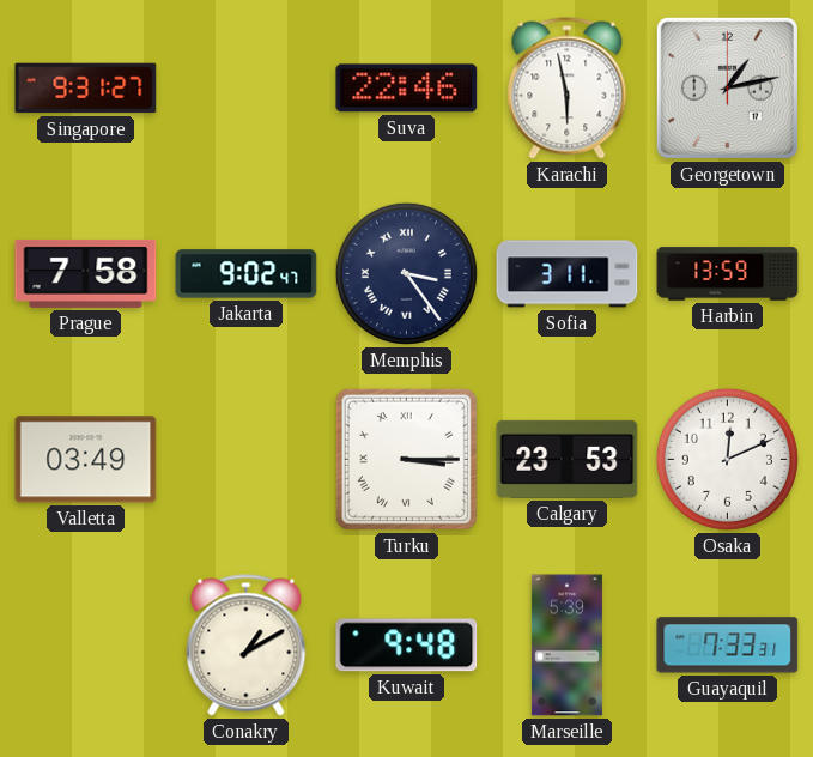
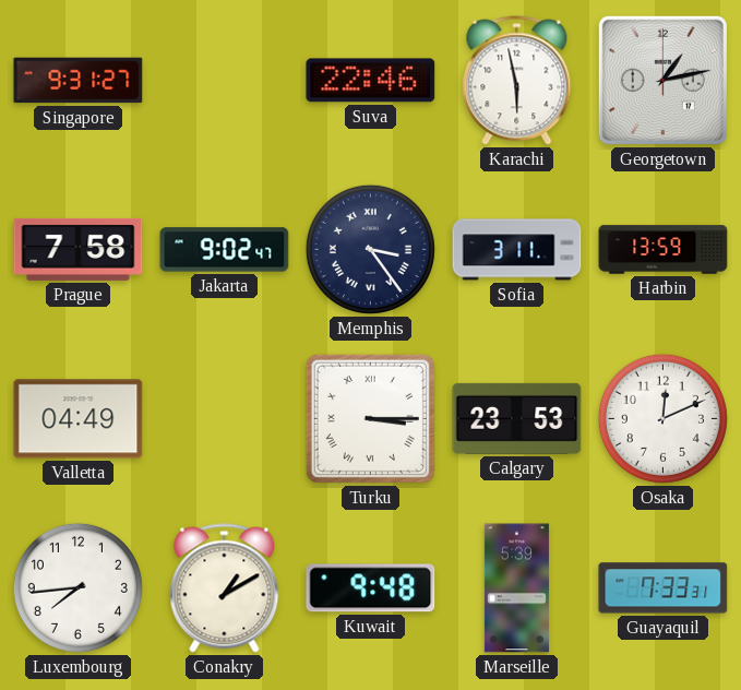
Valletta: 03:49 -> 04:49
Luxembourg: none -> 7:44
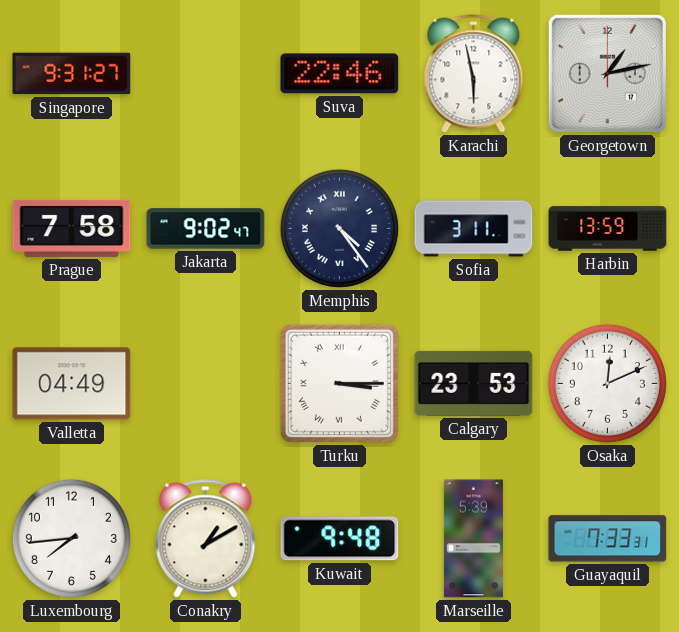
Memphis: 3:24 -> 4:24
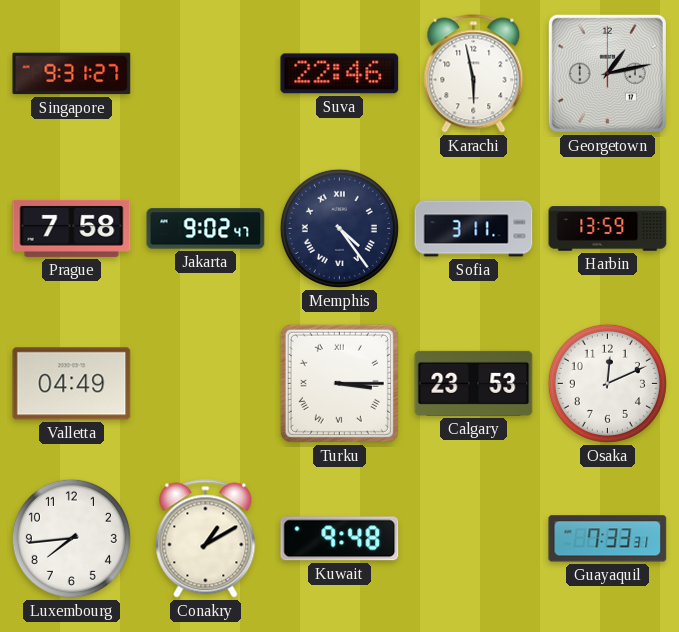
Marseille: 5:39 -> none
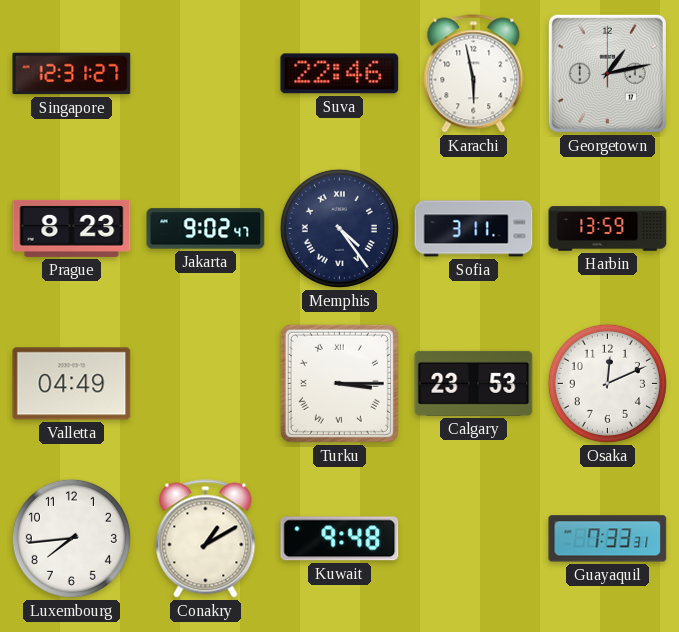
Singapore: 9:31 -> 12:31
Prague: 7:58 -> 8:23
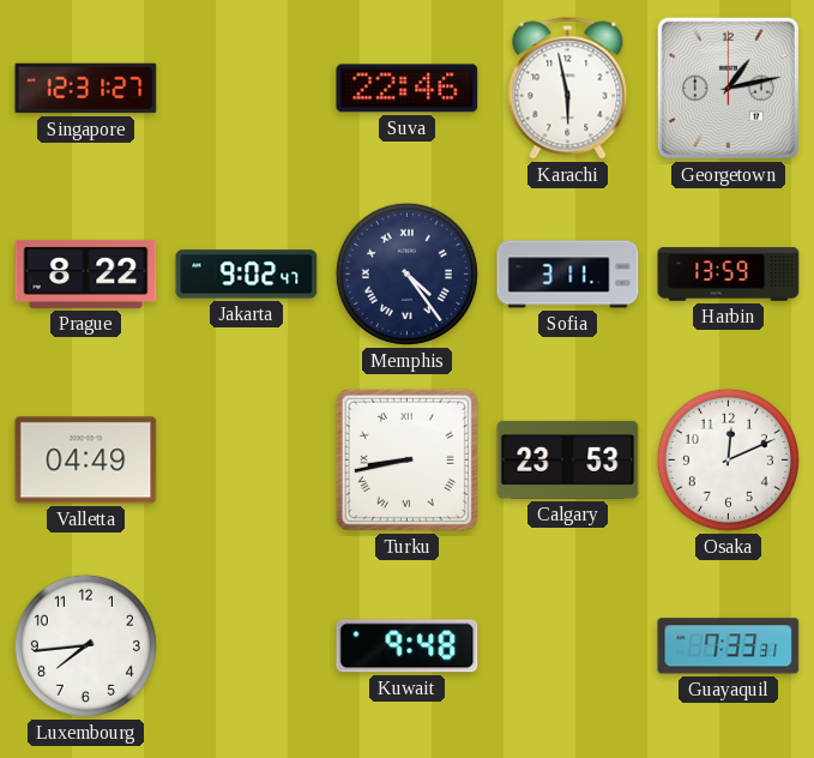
Prague: 8:23 -> 8:22
Turku: 3:15 -> 8:43
Conakry: 1:10 -> none
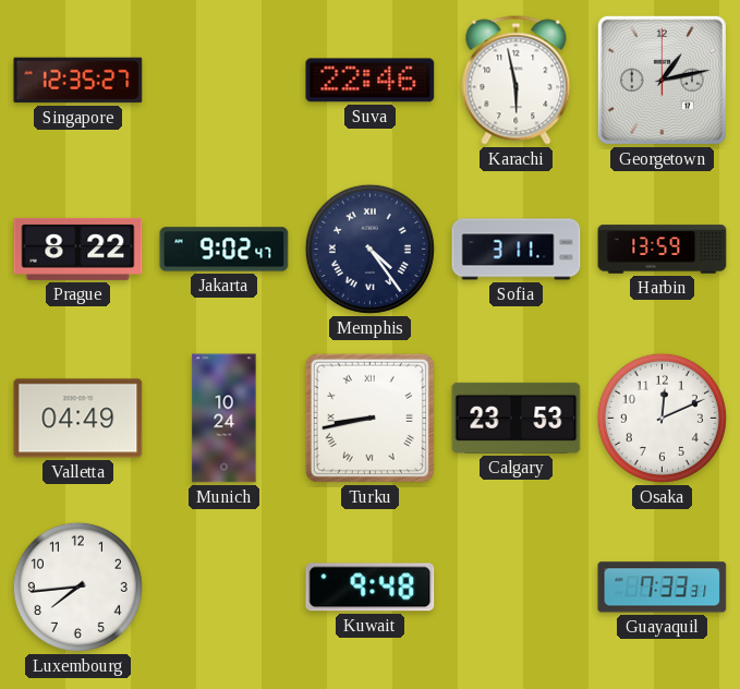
Singapore: 12:31 -> 12:35
Munich: none -> 10:24
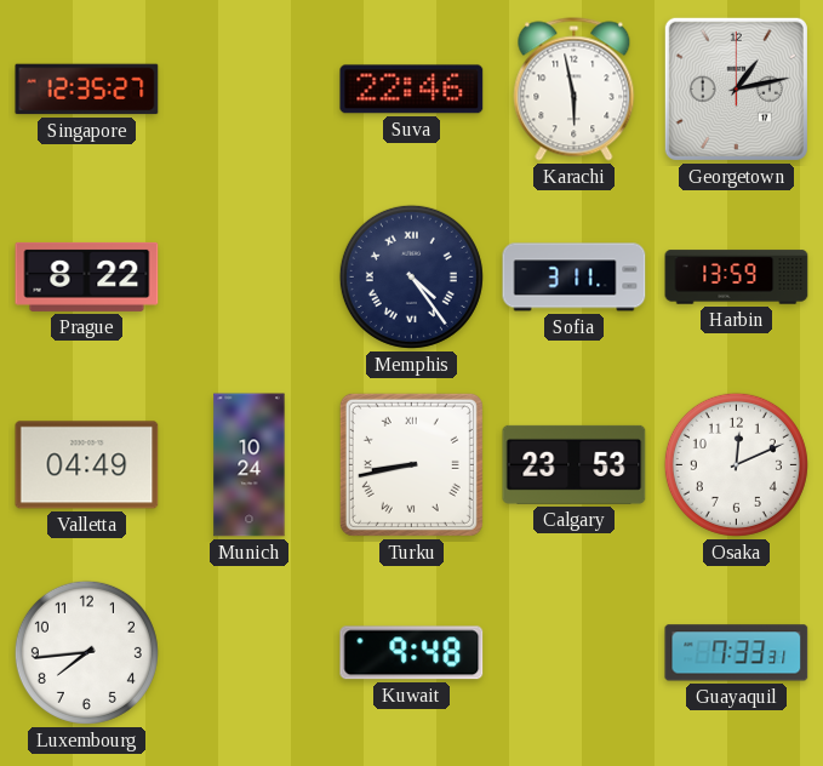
Jakarta: 9:02 -> none
